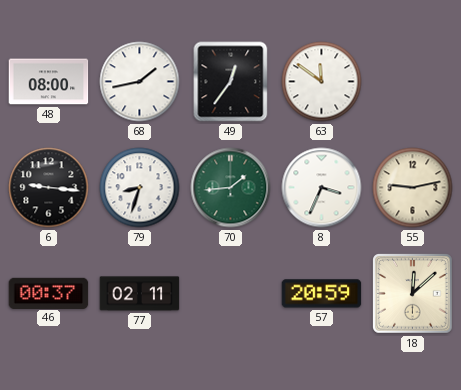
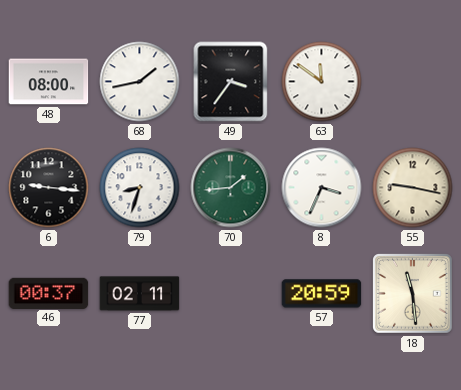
49: 12:36 -> 3:36
55: 9:13 -> 9:17
18: 12:08 -> 11:29
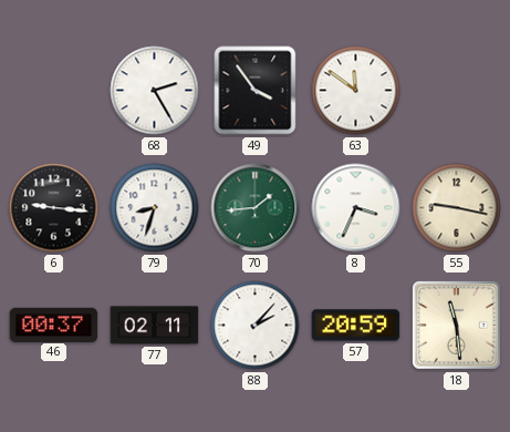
48: 08:00 -> none
68: 1:43 -> 2:25
49: 3:36 -> 3:54
88: none -> 2:07
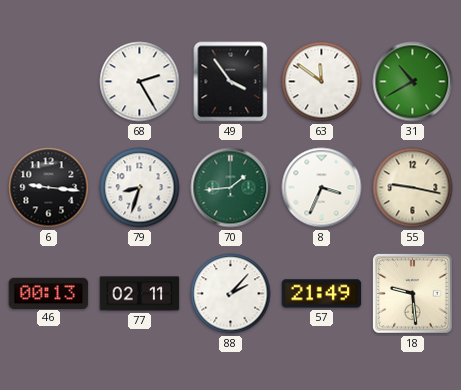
31: none -> 10:40
46: 00:37 -> 00:13
57: 20:59 -> 21:49
18: 11:29 -> 9:29
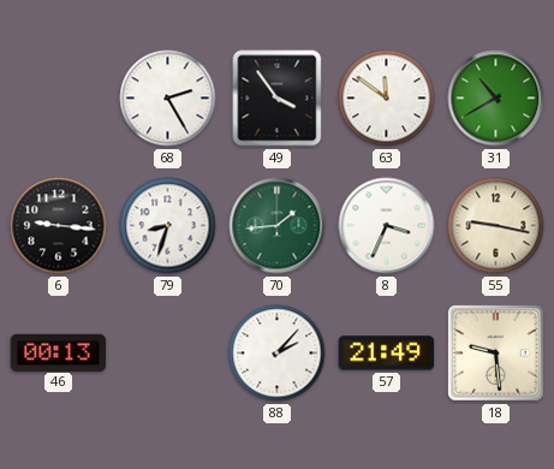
77: 02:11 -> none
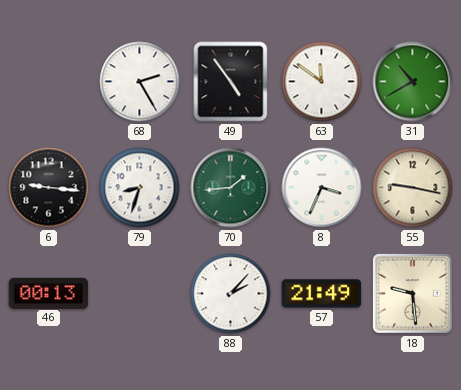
49: 3:54 -> 4:54
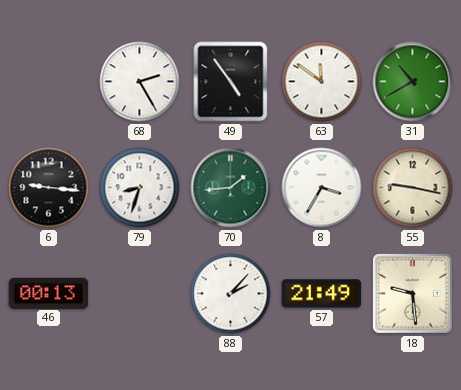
8: 3:34 -> 3:35
